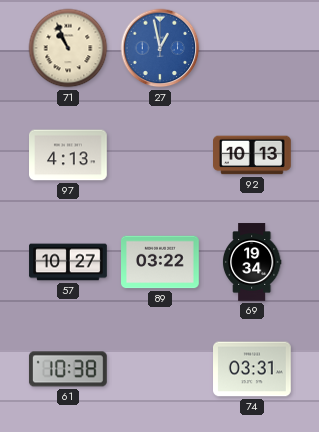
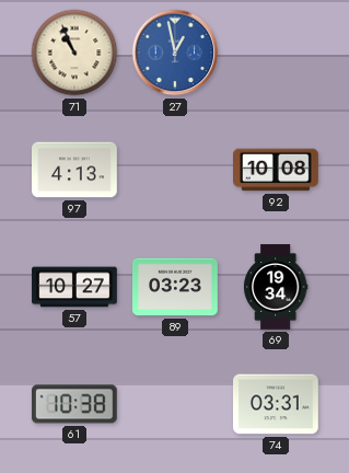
92: 10:13 -> 10:08
89: 03:22 -> 03:23
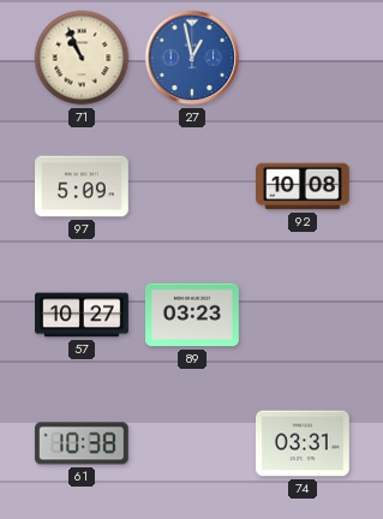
97: 4:13 -> 5:09
69: 19:34 -> none
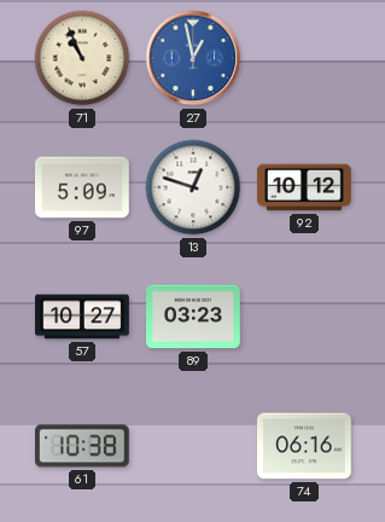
13: none -> 12:48
92: 10:08 -> 10:12
74: 03:31 -> 06:16
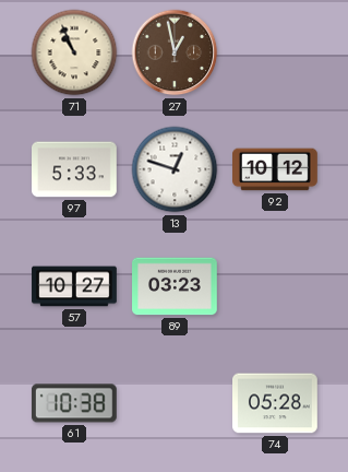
27 dial: blue -> brown
97: 5:09 -> 5:33
74: 06:16 -> 05:28
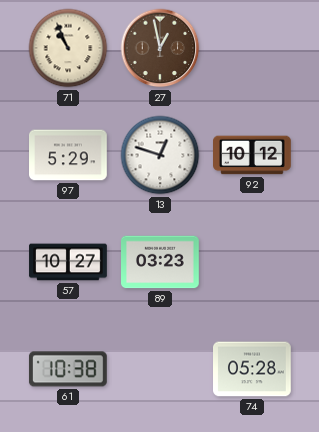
97: 5:33 -> 5:29
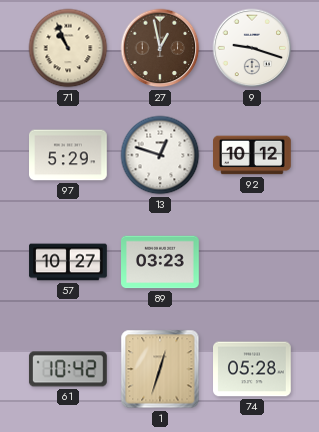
9: none -> 9:18
61: 10:38 -> 10:42
1: none -> 12:33
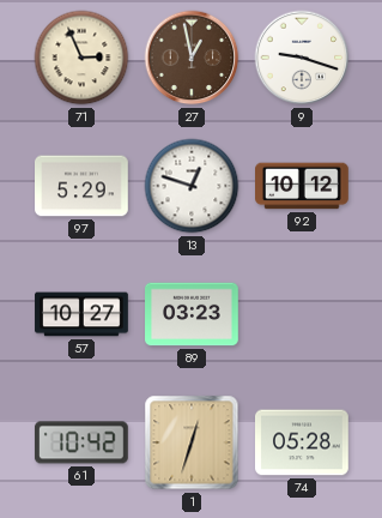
71: 10:56 -> 2:56
